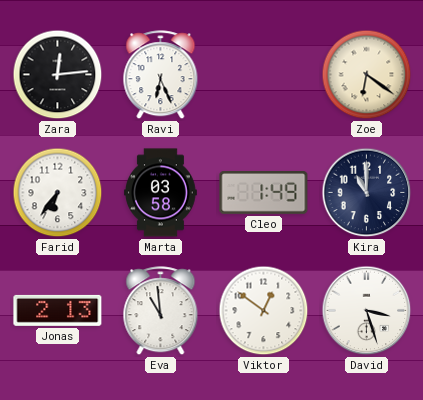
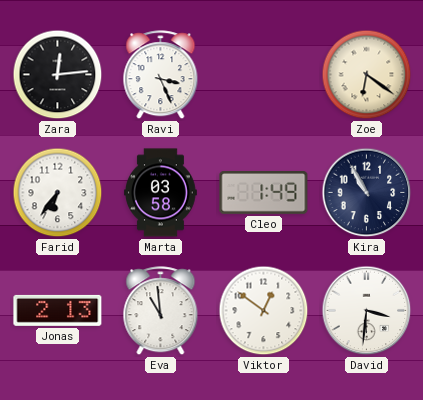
Ravi: 6:26 -> 3:26
Kira: 11:00 -> 10:55
David: 3:27 -> 3:31
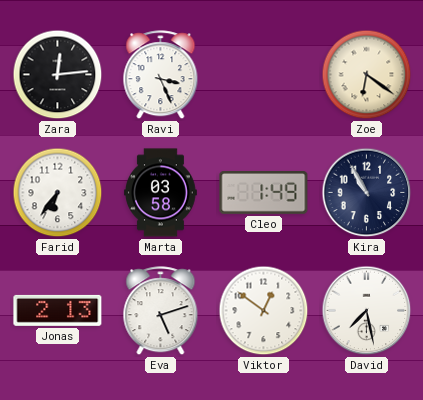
Eva: 10:59 -> 5:12
David: 3:31 -> 7:28
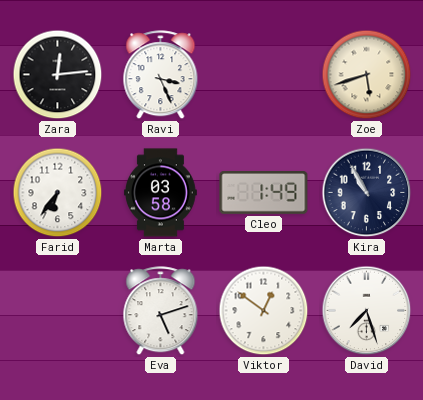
Zoe: 6:21 -> 5:42
Jonas: 2:13 -> none
David: 7:28 -> 7:27
